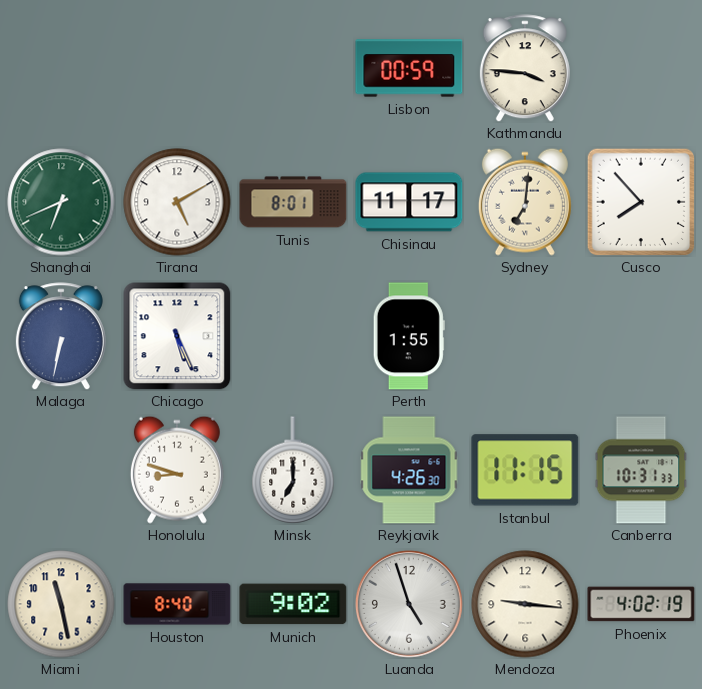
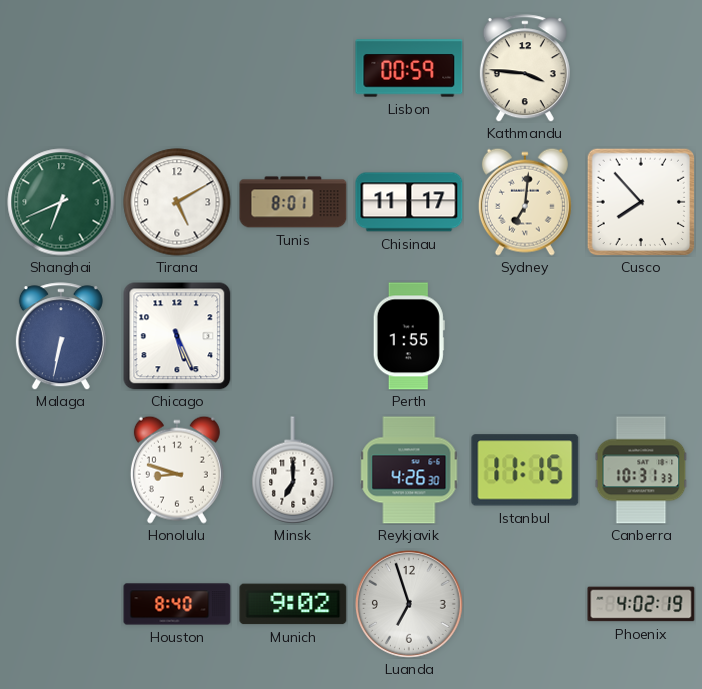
Miami: 11:28 -> none
Luanda: 4:57 -> 6:57
Mendoza: 9:16 -> none
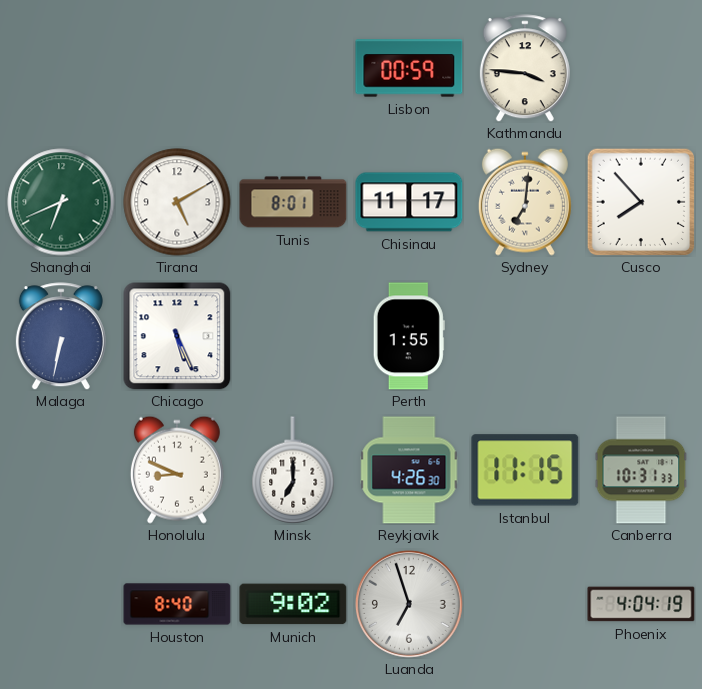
Honolulu: 8:48 -> 8:49
Phoenix: 4:02 -> 4:04
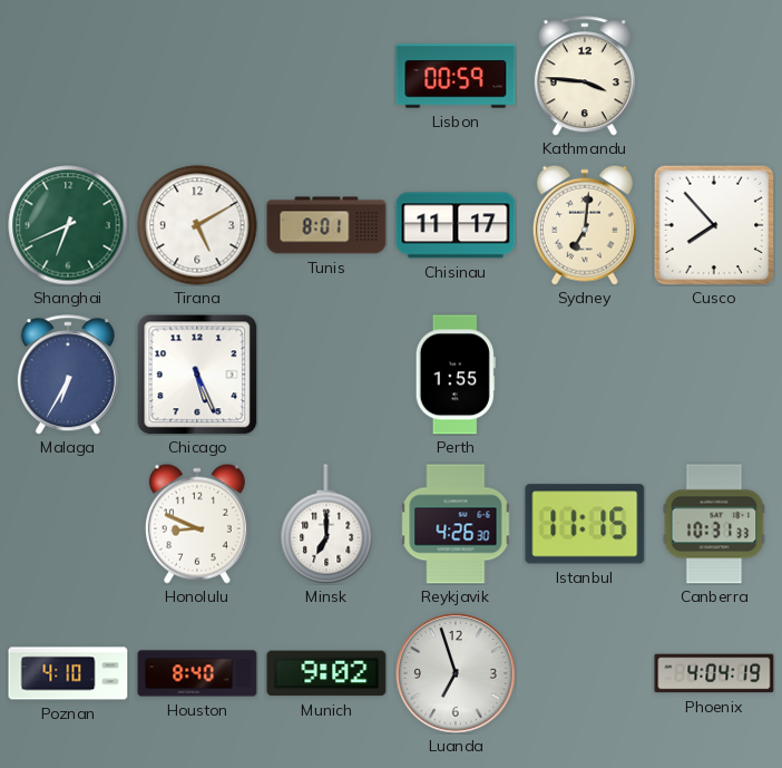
Malaga: 6:32 -> 6:35
Poznan: none -> 4:10
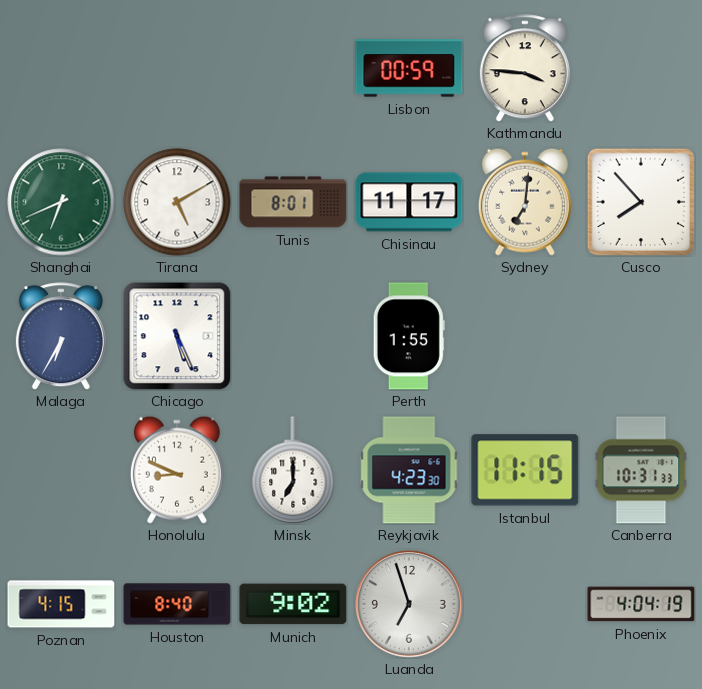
Reykjavik: 4:26 -> 4:23
Poznan: 4:10 -> 4:15
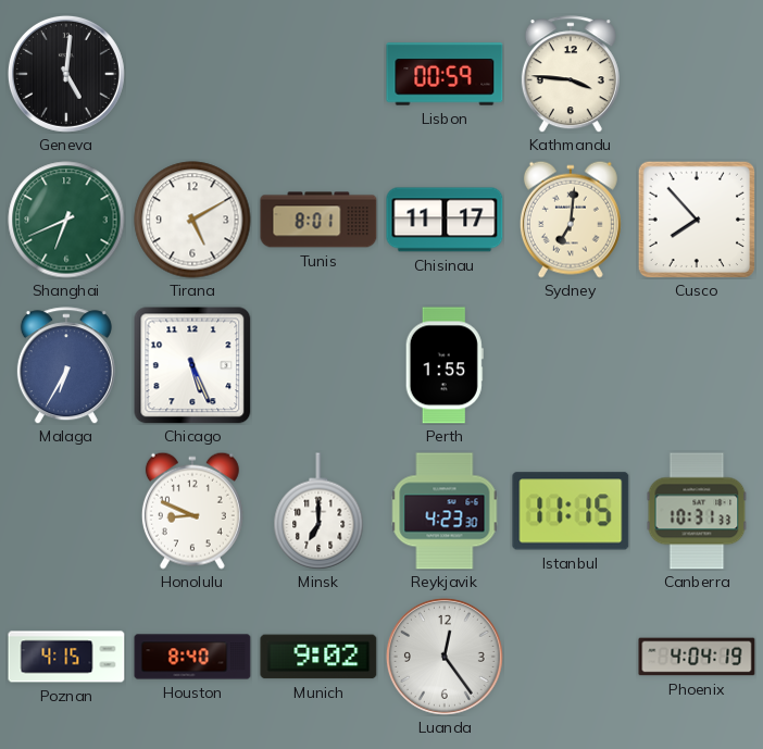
Geneva: none -> 5:01
Luanda: 6:57 -> 12:24
